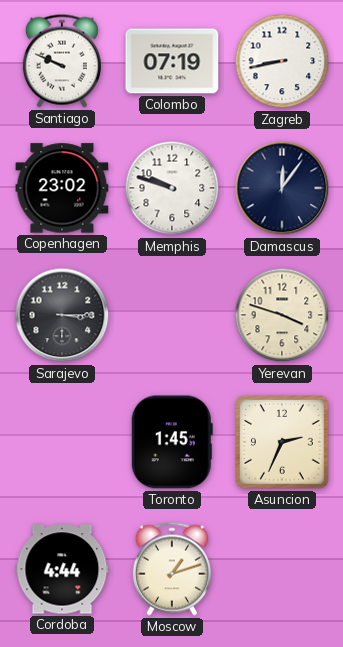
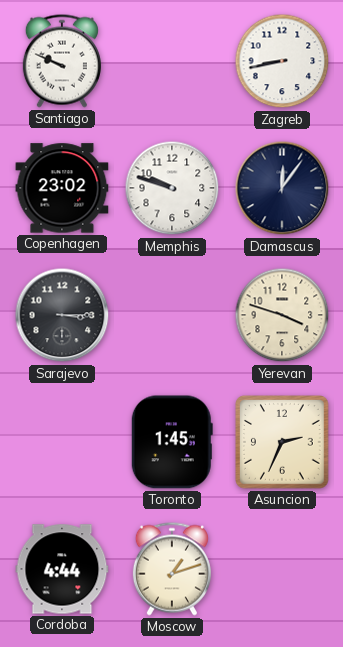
Colombo: 07:19 -> none
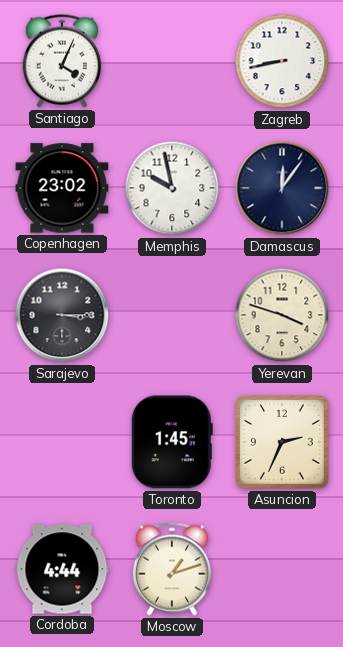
Santiago: 9:49 -> 4:04
Memphis: 9:48 -> 9:58
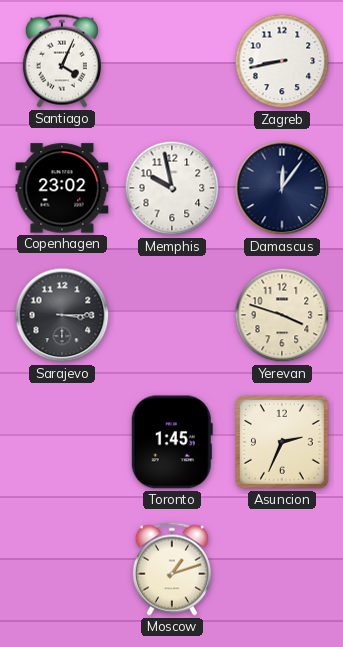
Cordoba: 4:44 -> none
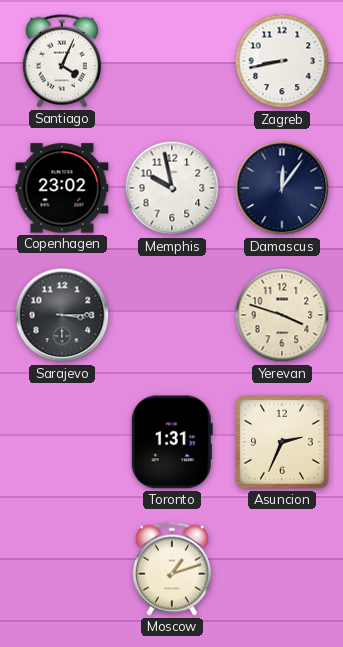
Toronto: 1:45 -> 1:31
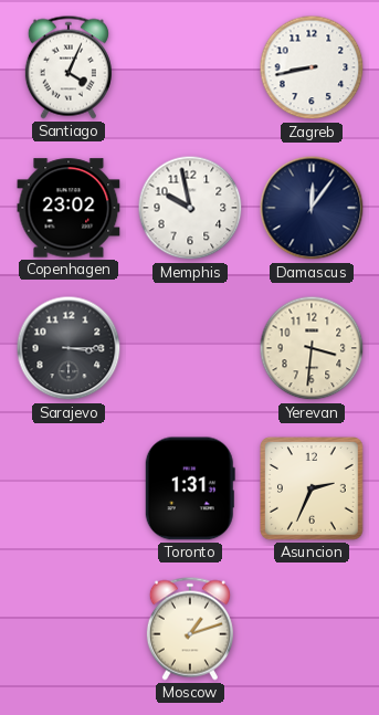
Yerevan: 3:48 -> 3:31
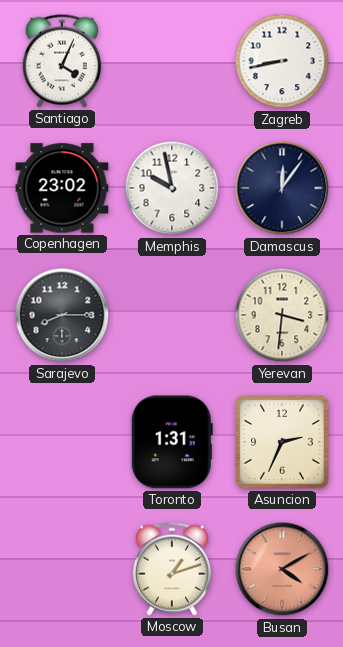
Sarajevo: 3:15 -> 8:15
Busan: none -> 4:10
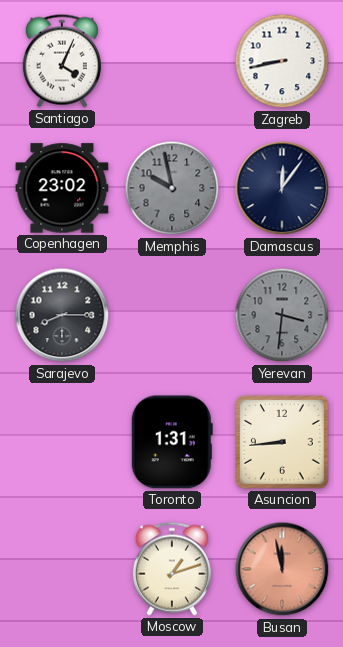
Memphis dial: white -> grey
Yerevan dial: cream -> grey
Asuncion: 2:34 -> 8:44
Busan: 4:10 -> 11:58
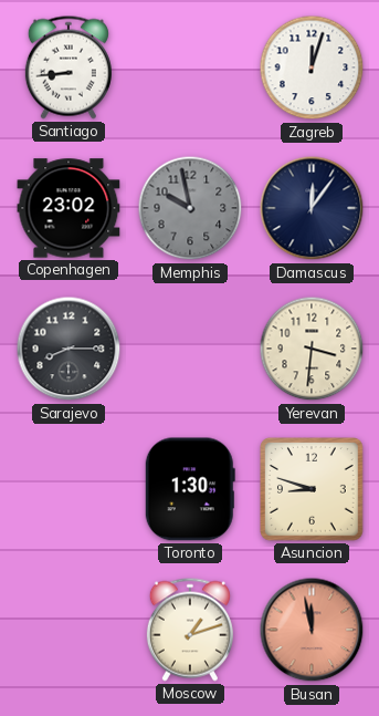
Santiago: 4:04 -> 8:44
Zagreb: 8:43 -> 12:03
Yerevan dial: grey -> cream
Toronto: 1:31 -> 1:30
Asuncion: 8:44 -> 8:48
